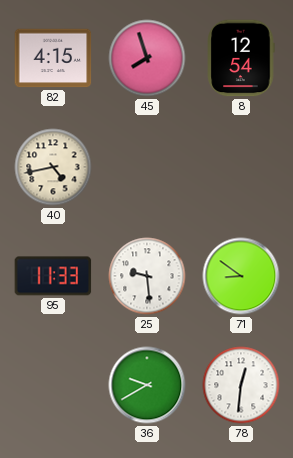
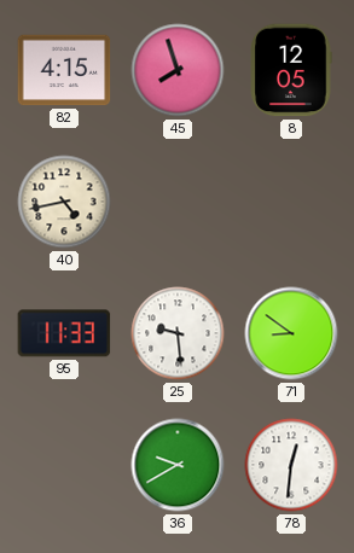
8: 12:54 -> 12:05
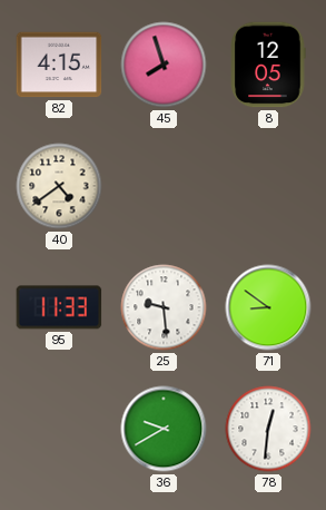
40: 4:43 -> 4:39
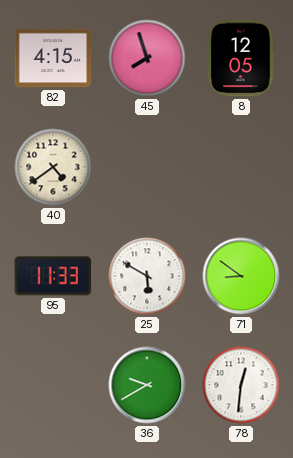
25: 9:29 -> 5:50
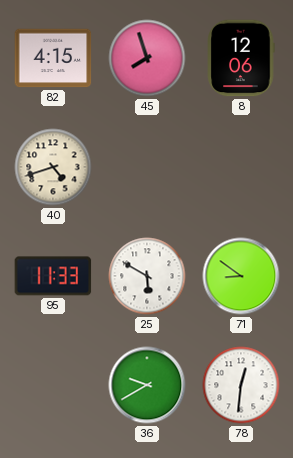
8: 12:05 -> 12:06
40: 4:39 -> 4:42
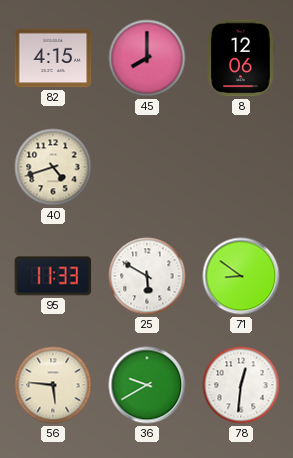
45: 7:57 -> 8:00
56: none -> 5:46
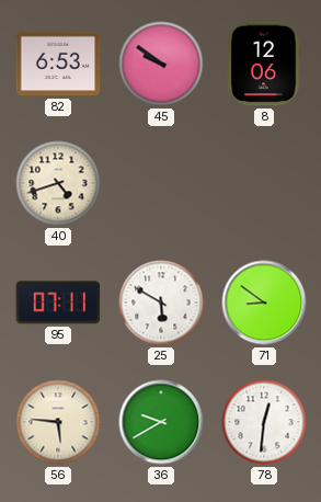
82: 4:15 -> 6:53
45: 8:00 -> 9:51
95: 11:33 -> 07:11
